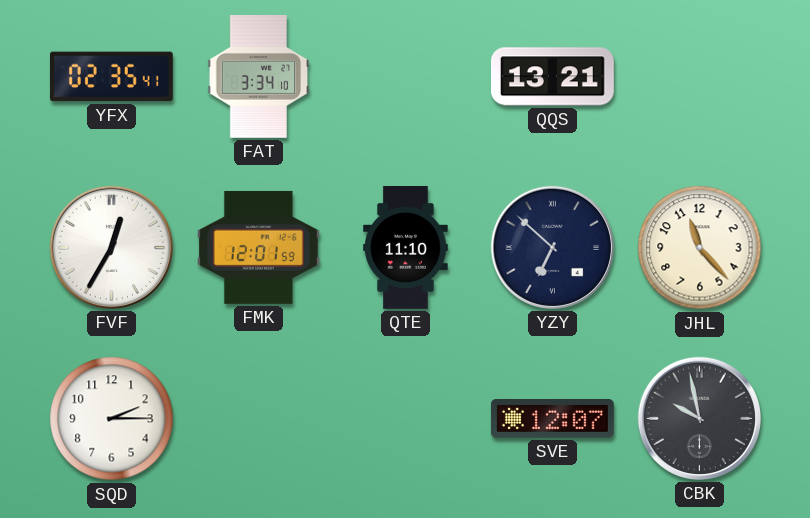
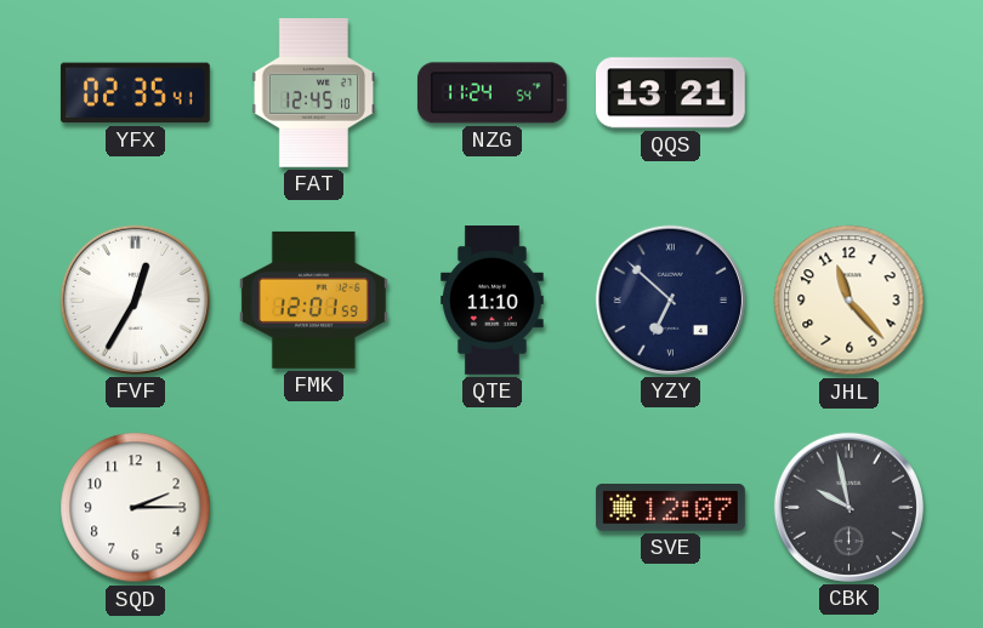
FAT: 3:34 -> 12:45
NZG: none -> 11:24
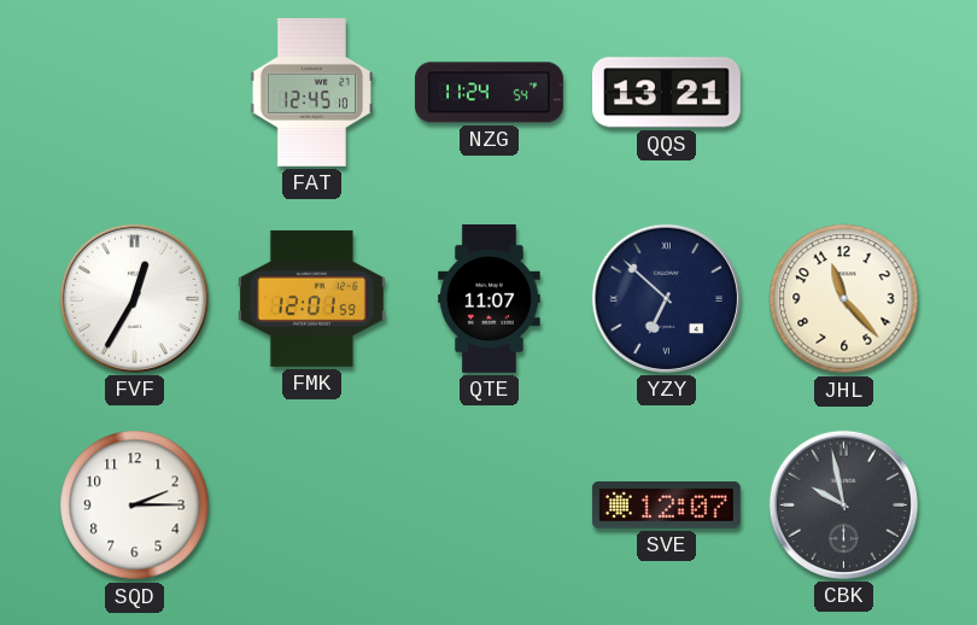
YFX: 02:35 -> none
QTE: 11:10 -> 11:07
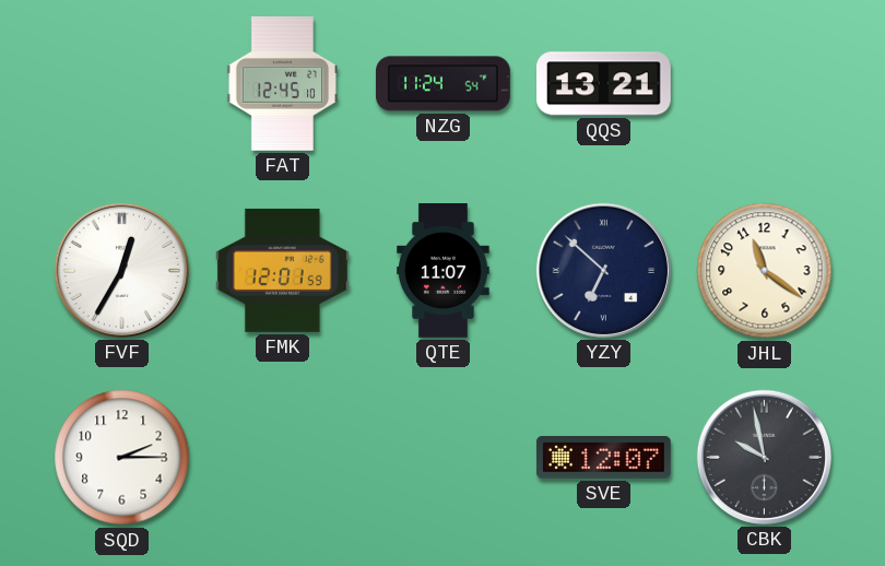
JHL: 11:23 -> 11:21
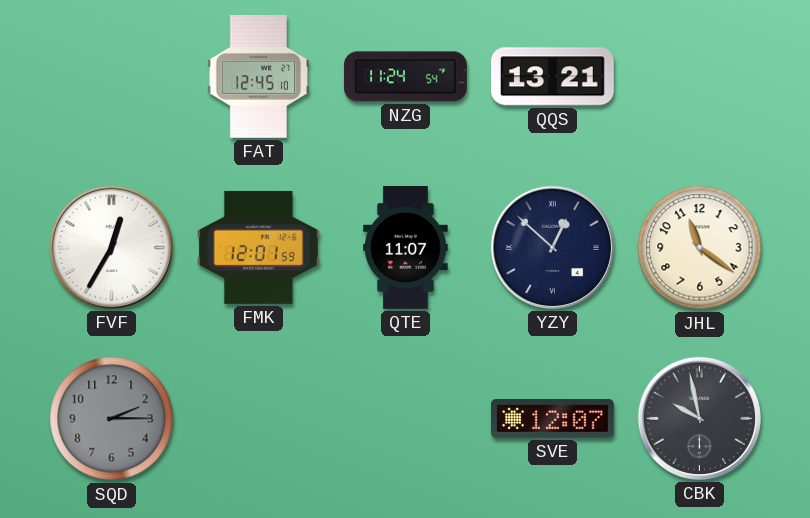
YZY: 6:52 -> 12:52
SQD dial: white -> grey
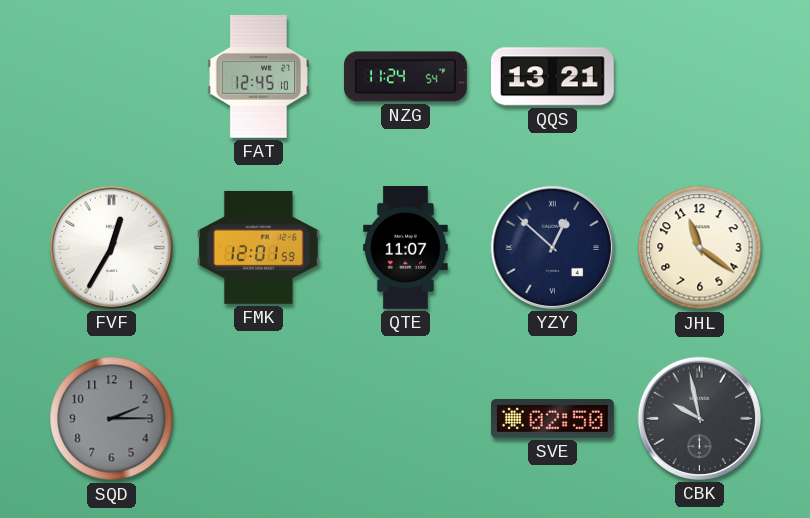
SVE: 12:07 -> 02:50
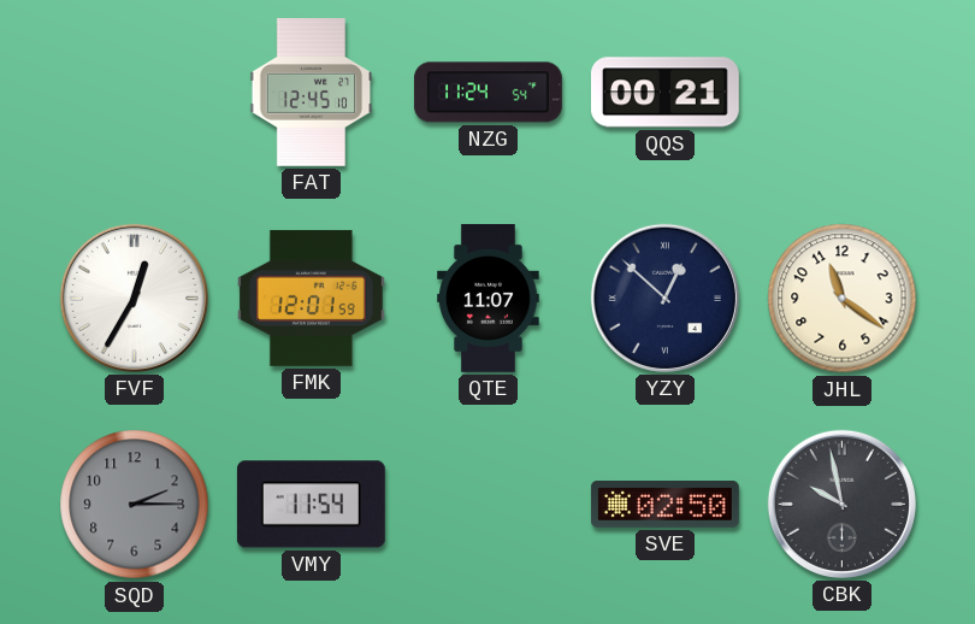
QQS: 13:21 -> 00:21
VMY: none -> 11:54
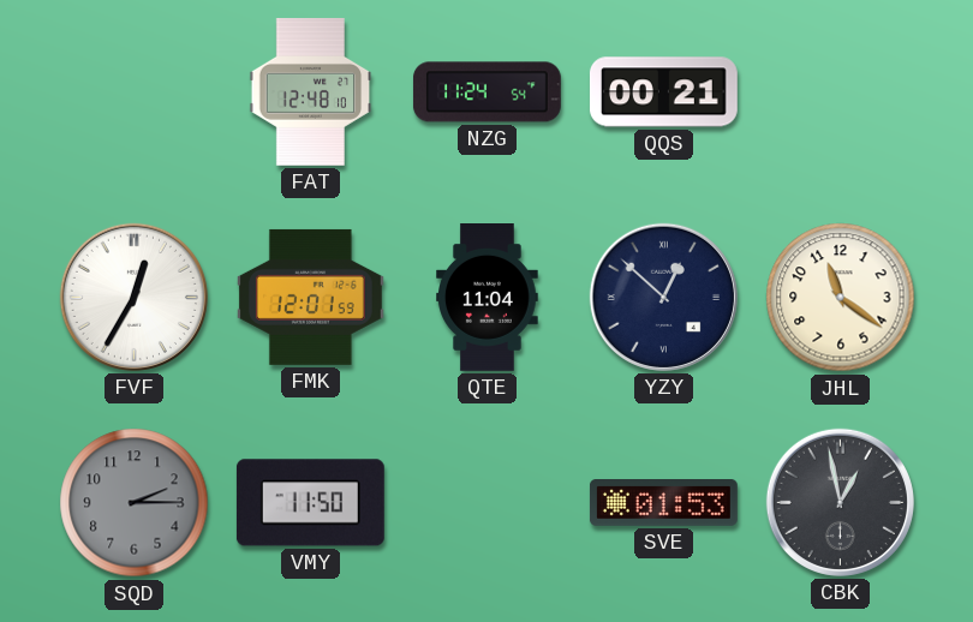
FAT: 12:45 -> 12:48
QTE: 11:07 -> 11:04
VMY: 11:54 -> 11:50
SVE: 02:50 -> 01:53
CBK: 9:58 -> 12:58
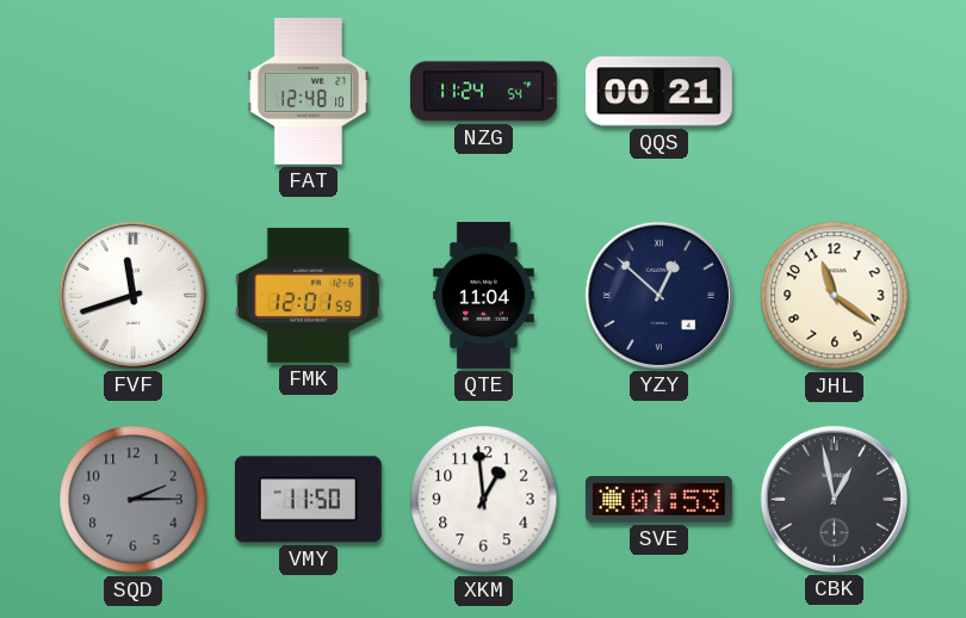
FVF: 12:35 -> 11:42
XKM: none -> 12:59
